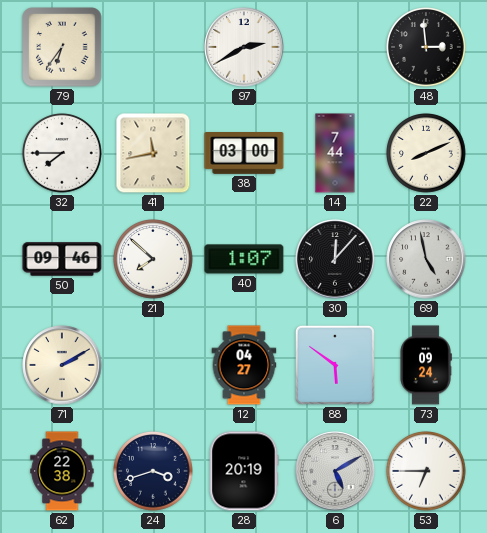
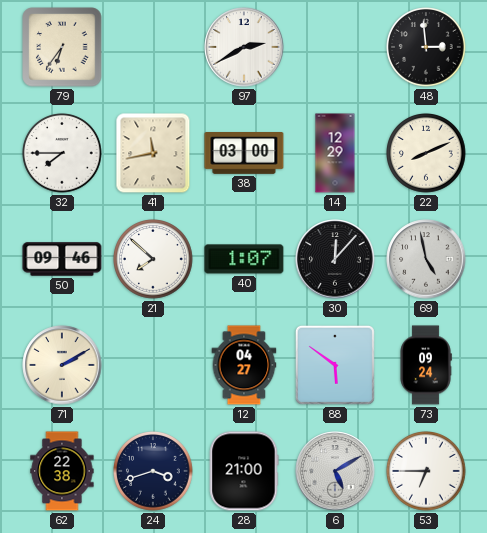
14: 7:44 -> 12:29
28: 20:19 -> 21:00
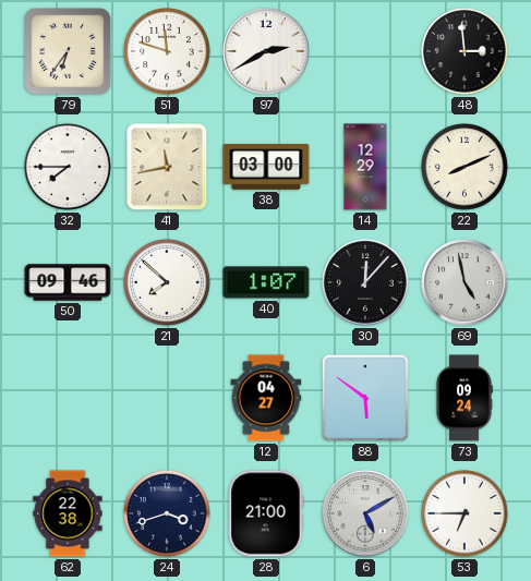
51: none -> 11:48
71: 2:10 -> none
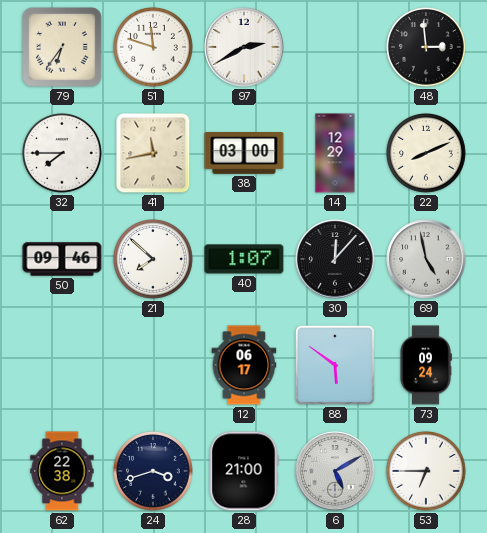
12: 04:27 -> 06:17
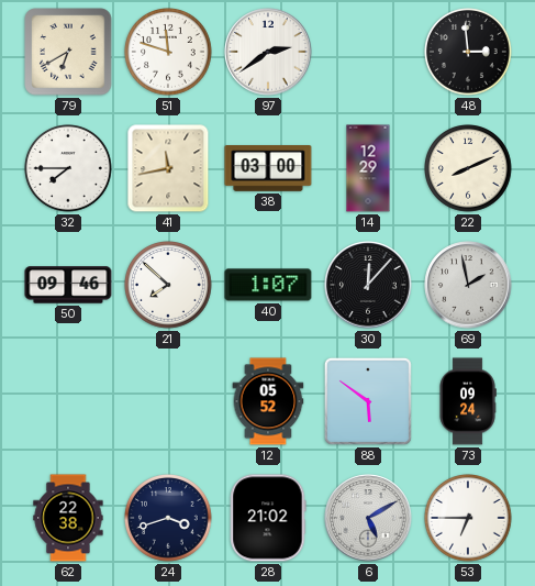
79: 6:36 -> 6:40
97: 2:40 -> 2:39
69: 4:58 -> 1:58
12: 06:17 -> 05:52
28: 21:00 -> 21:02
